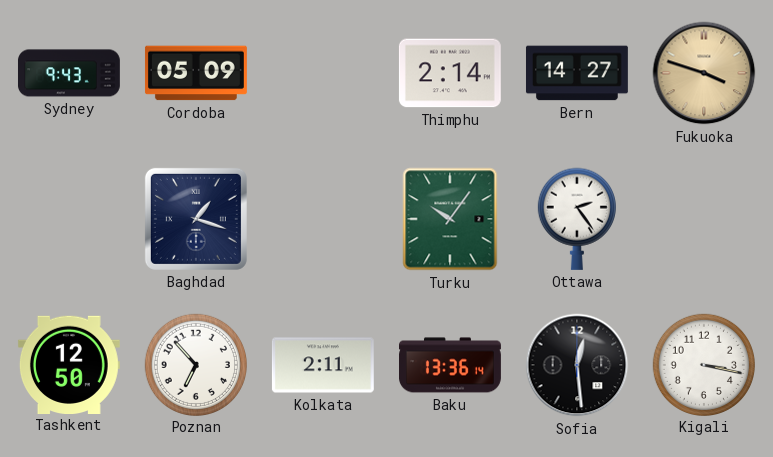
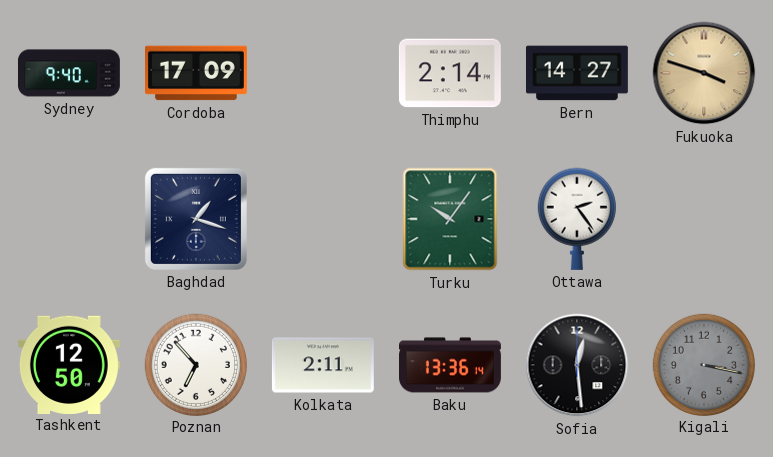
Sydney: 9:43 -> 9:40
Cordoba: 05:09 -> 17:09
Kigali dial: white -> grey
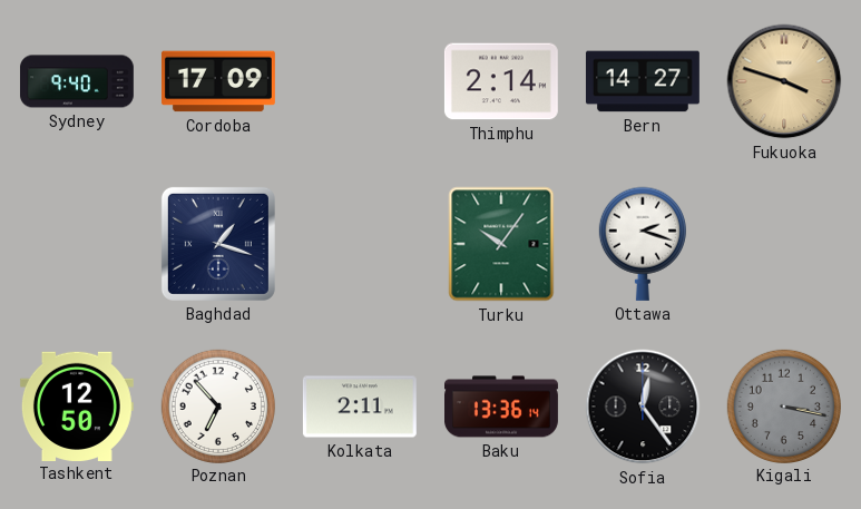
Ottawa: 2:24 -> 2:18
Sofia: 12:29 -> 12:24
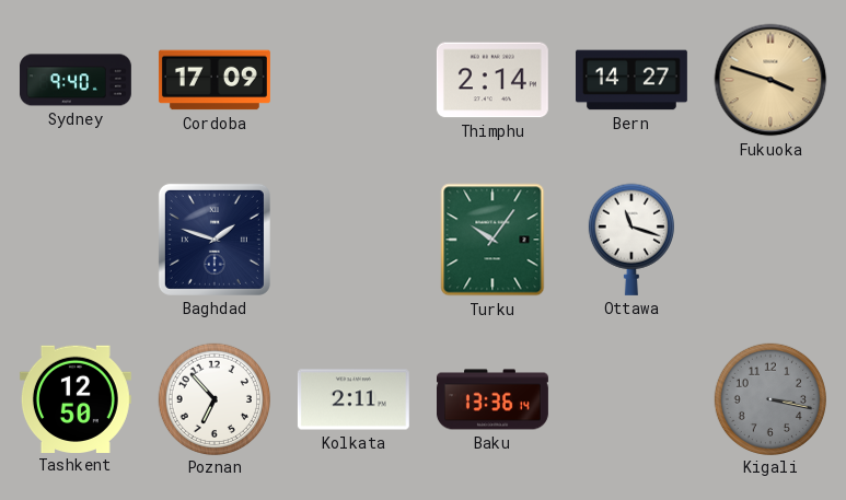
Baghdad: 1:18 -> 1:48
Ottawa: 2:18 -> 11:18
Sofia: 12:24 -> none
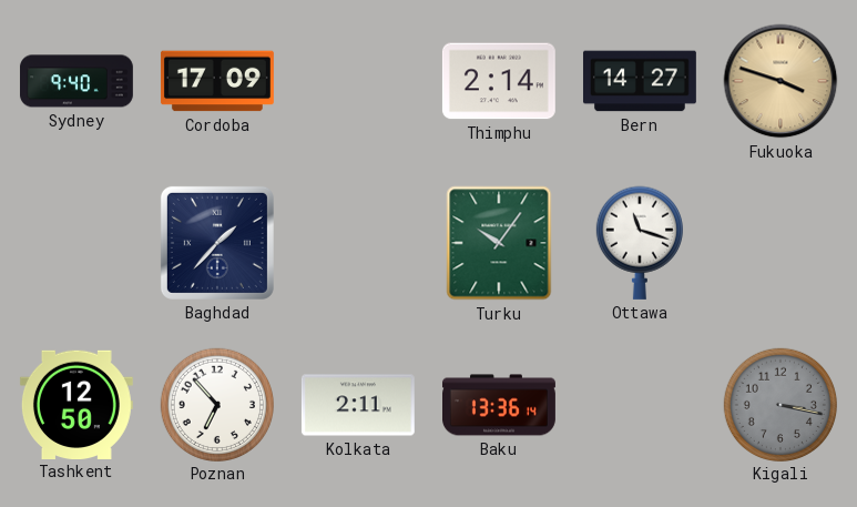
Baghdad: 1:48 -> 1:37
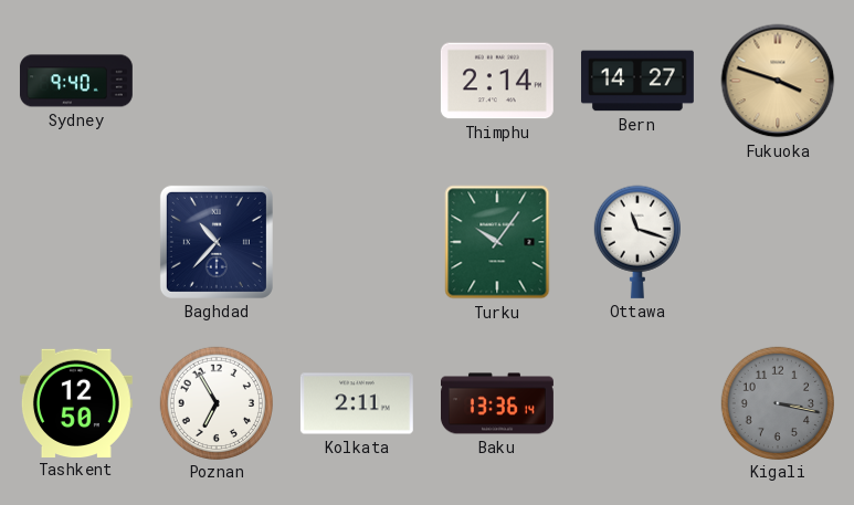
Cordoba: 17:09 -> none
Baghdad: 1:37 -> 10:37
Poznan: 6:53 -> 6:55
